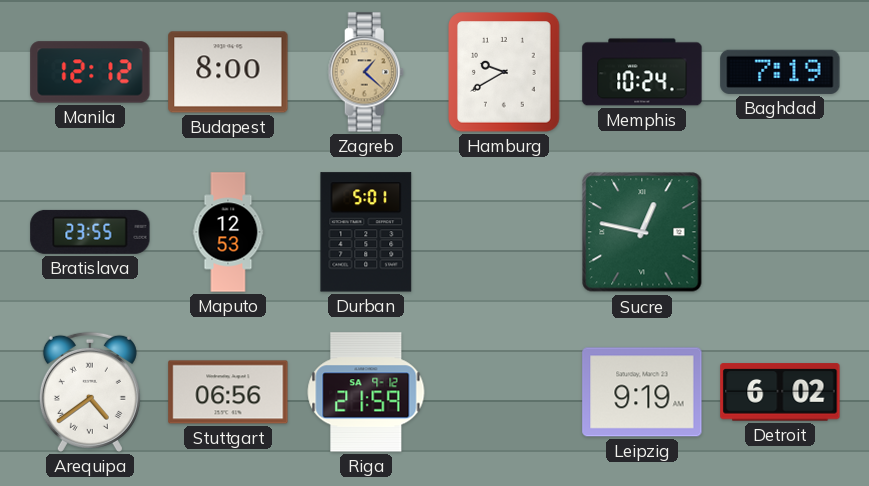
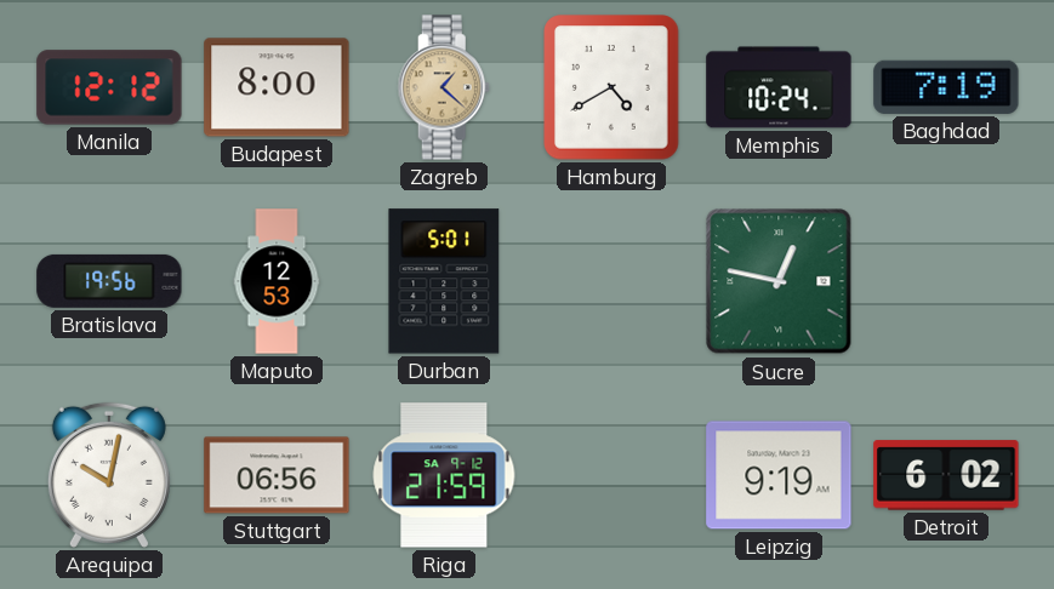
Hamburg: 9:40 -> 4:40
Bratislava: 23:55 -> 19:56
Arequipa: 4:39 -> 10:02
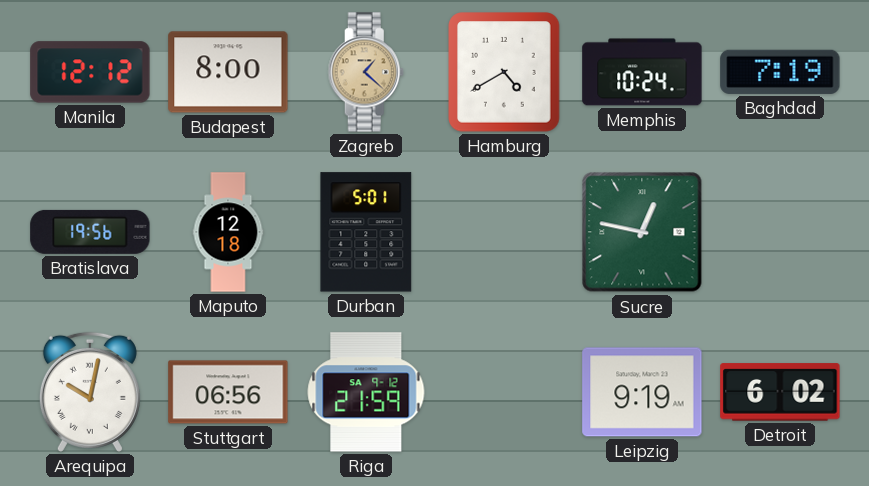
Maputo: 12:53 -> 12:18
